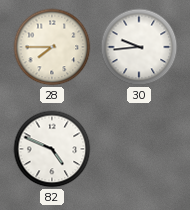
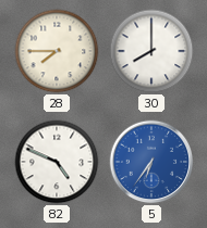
30: 9:44 -> 8:00
5: none -> 6:36
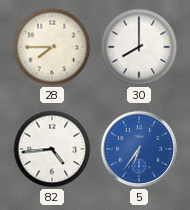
82: 4:49 -> 4:44
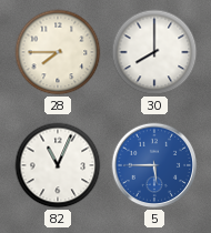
82: 4:44 -> 11:04
5: 6:36 -> 5:45
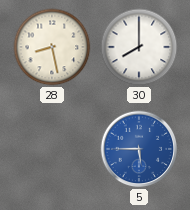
28: 7:45 -> 8:28
82: 11:04 -> none
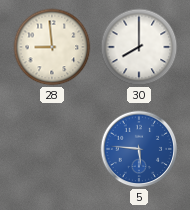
28: 8:28 -> 8:59
5: 5:45 -> 5:46
